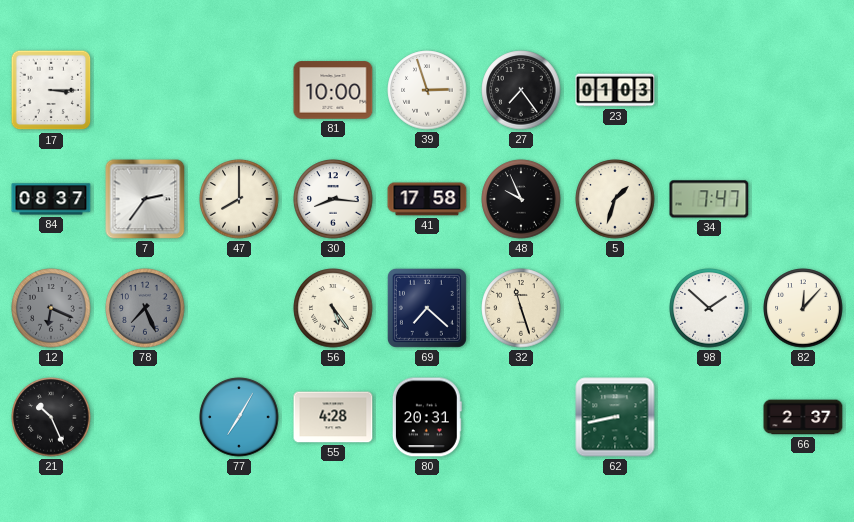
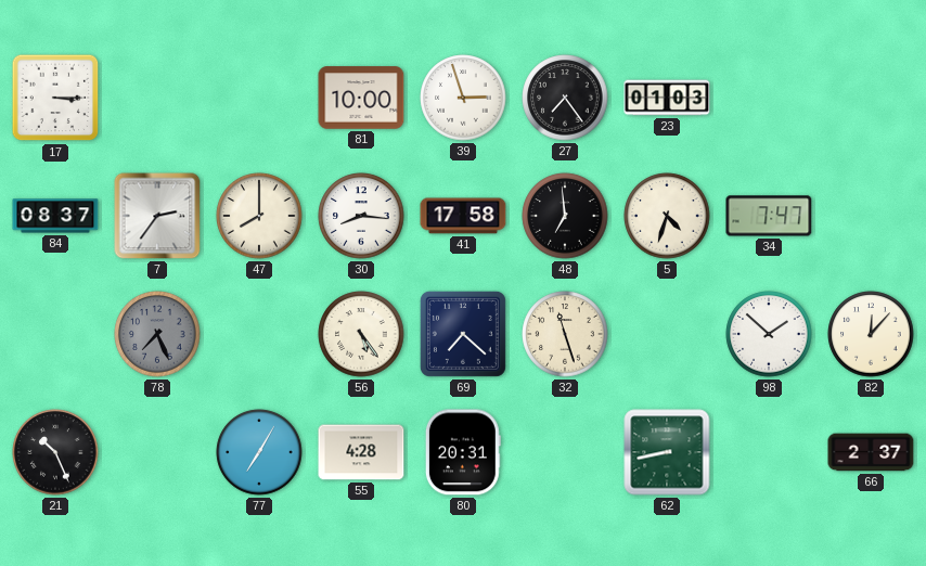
48: 9:56 -> 6:59
5: 1:33 -> 4:33
12: 6:19 -> none
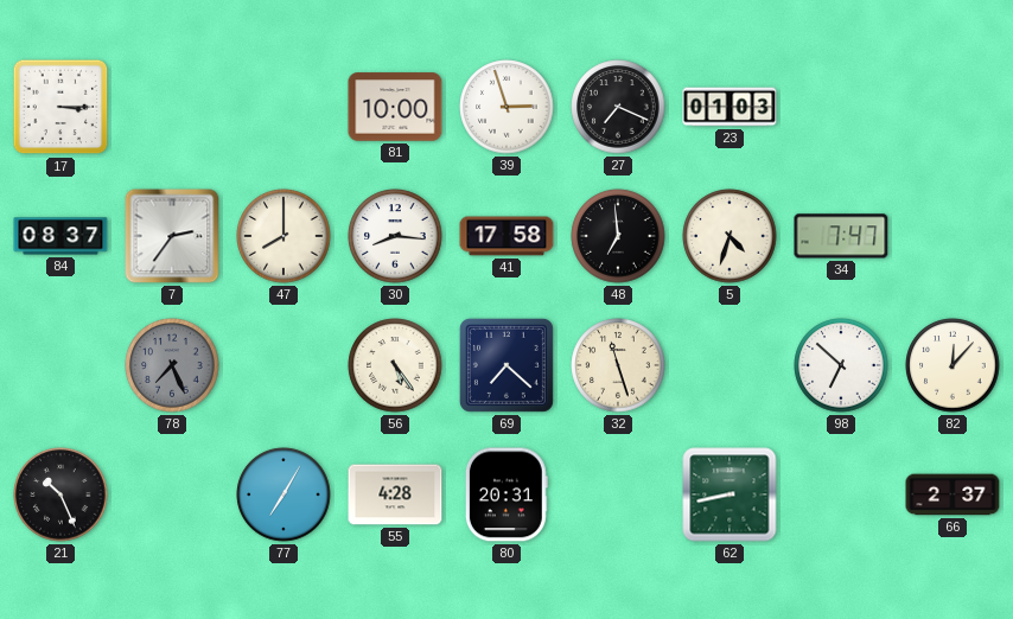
27: 7:24 -> 7:19
98: 1:52 -> 6:52
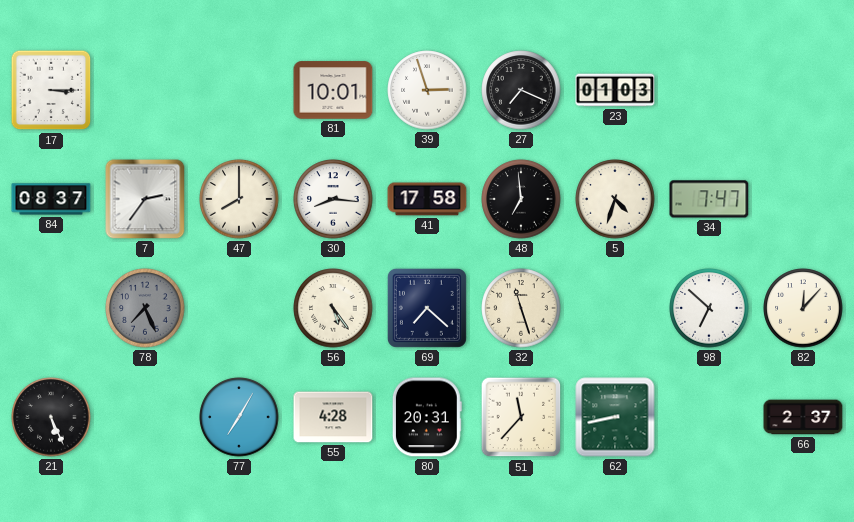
81: 10:00 -> 10:01
21: 10:26 -> 5:26
51: none -> 11:37
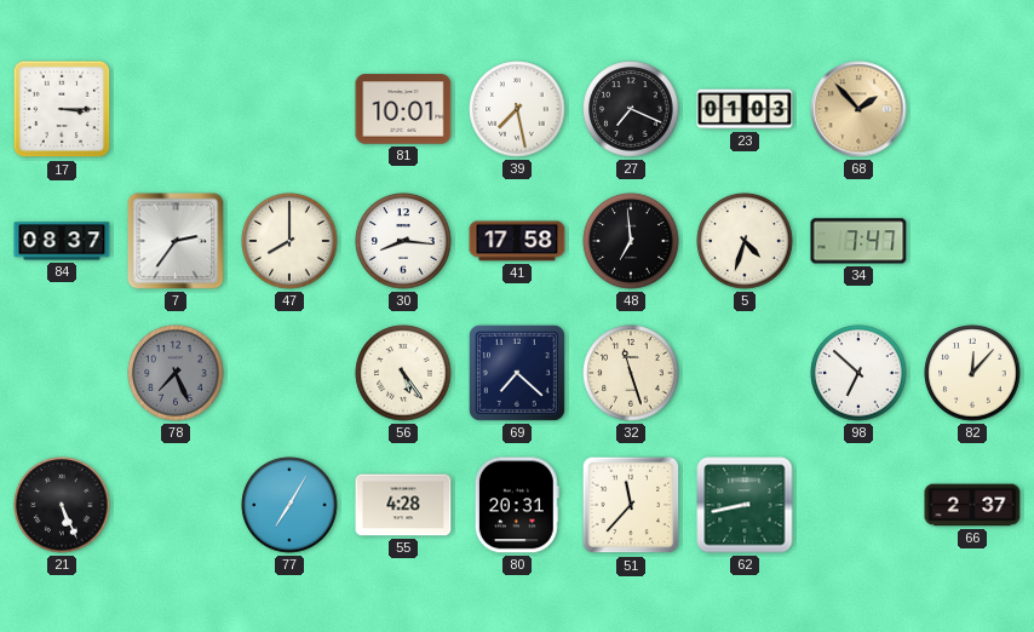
39: 2:57 -> 7:28
68: none -> 1:53
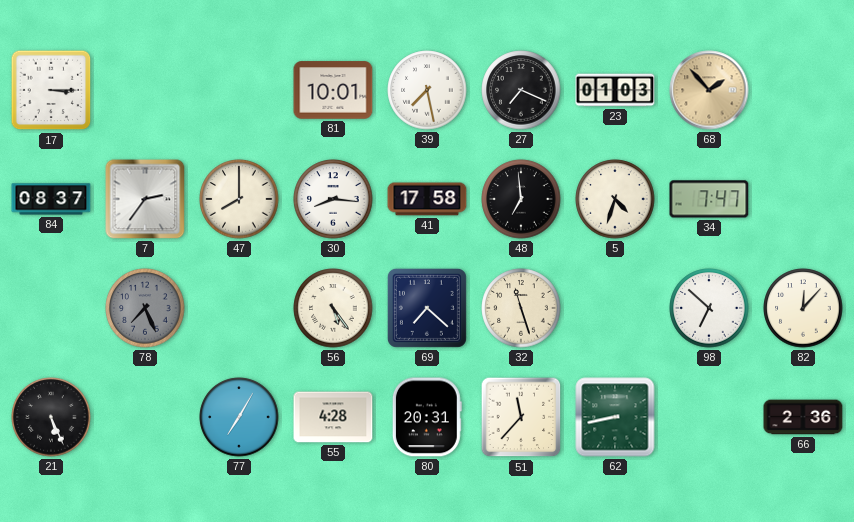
66: 2:37 -> 2:36
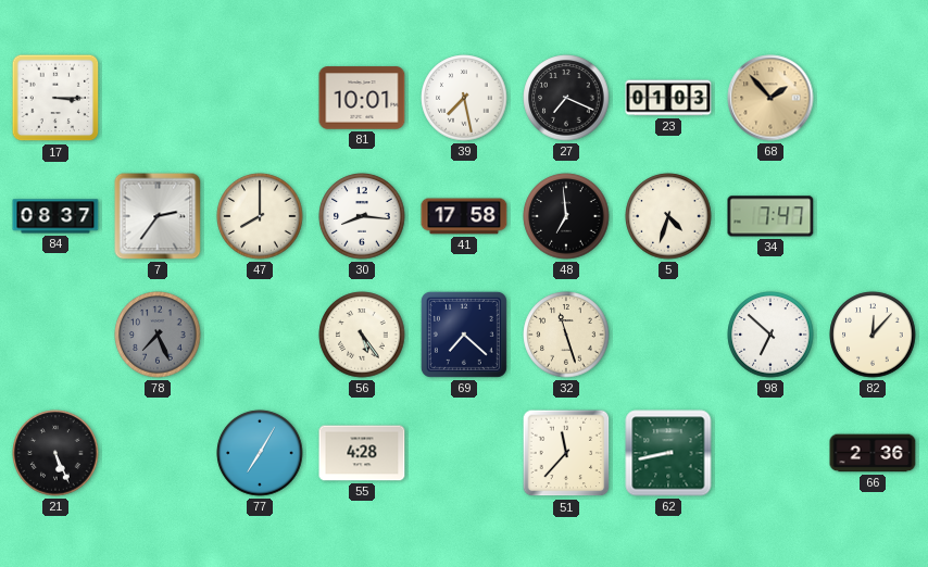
80: 20:31 -> none
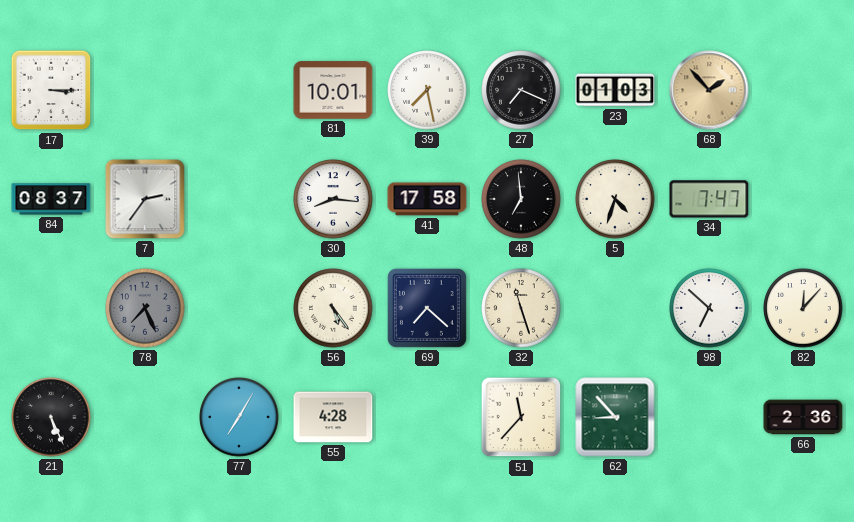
47: 8:00 -> none
62: 8:43 -> 8:53
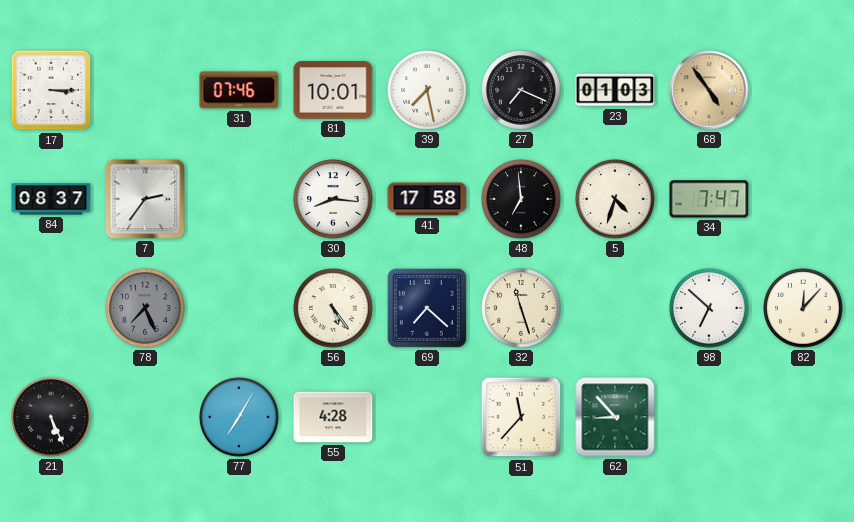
31: none -> 07:46
68: 1:53 -> 4:54
66: 2:36 -> none
